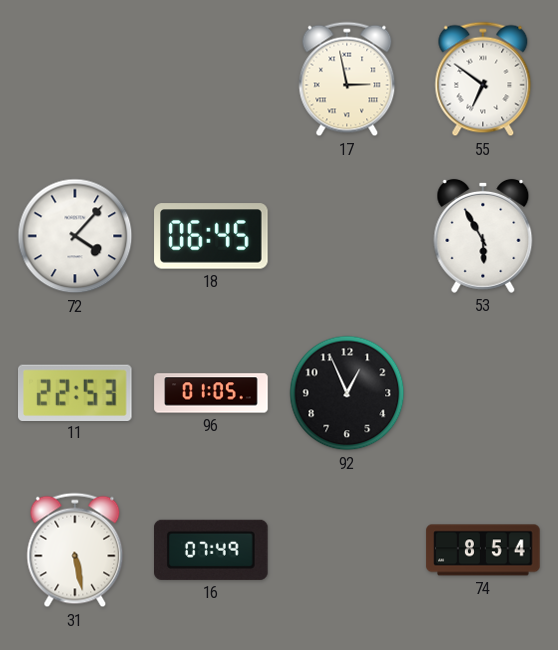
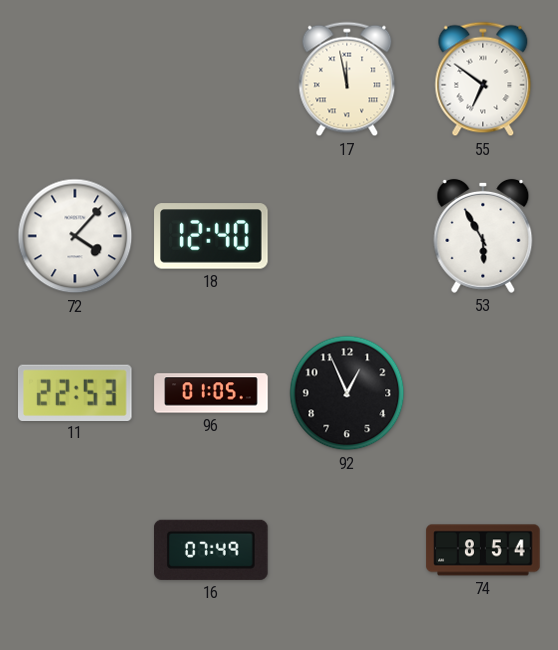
17: 2:58 -> 11:58
18: 06:45 -> 12:40
31: 5:28 -> none
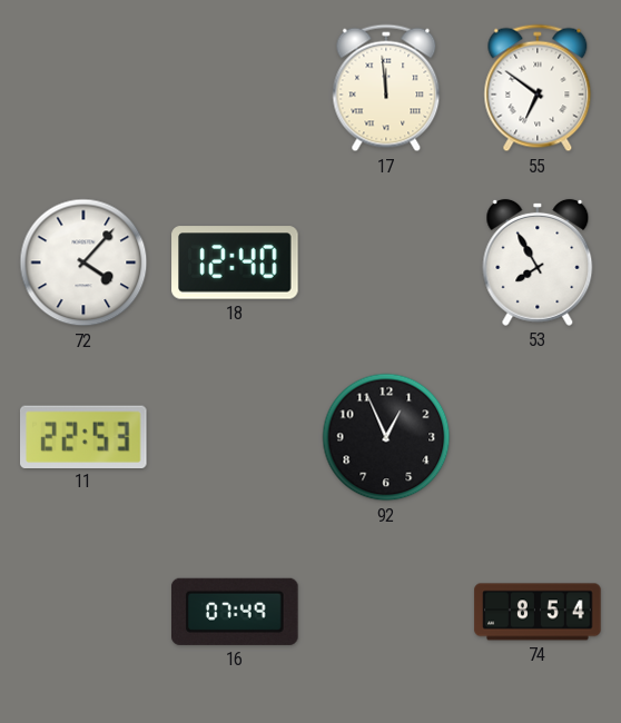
17: 11:58 -> 11:59
53: 5:55 -> 7:55
96: 01:05 -> none
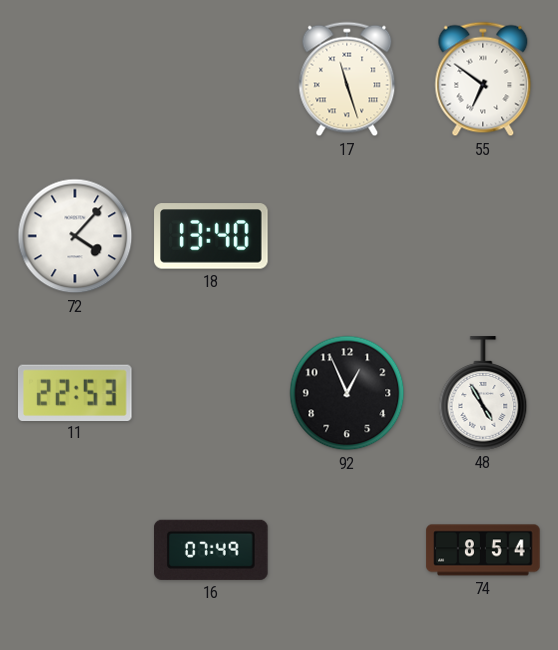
17: 11:59 -> 11:27
18: 12:40 -> 13:40
53: 7:55 -> none
48: none -> 4:55
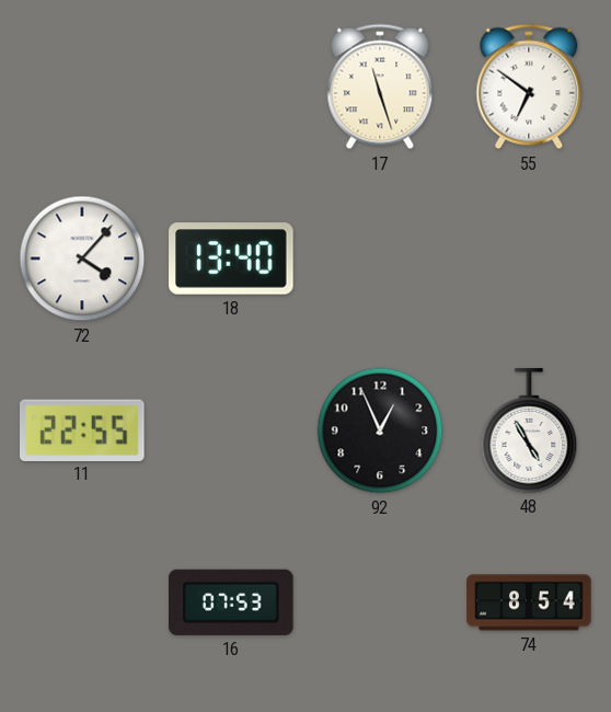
11: 22:53 -> 22:55
16: 07:49 -> 07:53
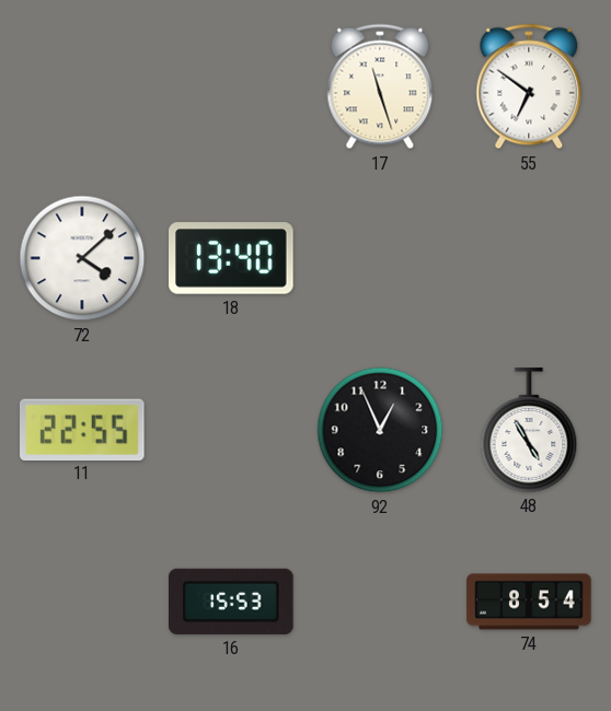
72: 4:07 -> 4:08
16: 07:53 -> 15:53
